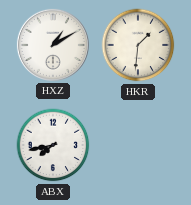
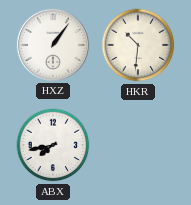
HXZ: 1:10 -> 1:06
HKR: 1:31 -> 10:31
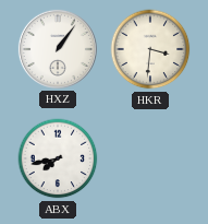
HKR: 10:31 -> 3:31
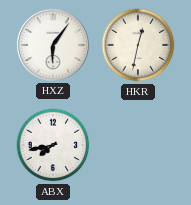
HXZ: 1:06 -> 6:06
HKR: 3:31 -> 12:32
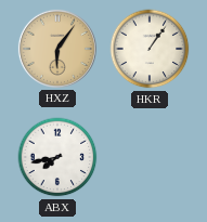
HXZ dial: white -> champagne
HKR: 12:32 -> 1:06
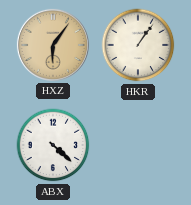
ABX: 7:43 -> 4:22
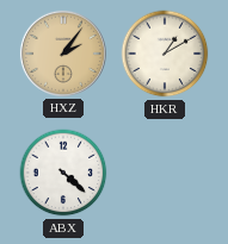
HXZ: 6:06 -> 2:06
HKR: 1:06 -> 1:10
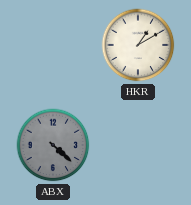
HXZ: 2:06 -> none
ABX dial: white -> grey
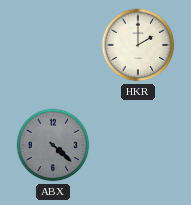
HKR: 1:10 -> 2:00
